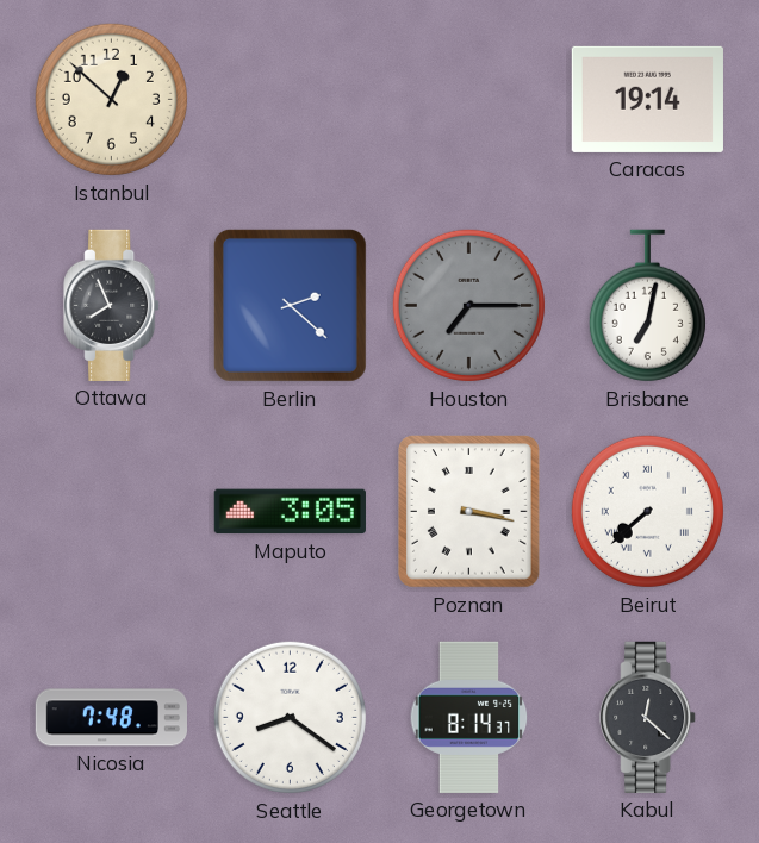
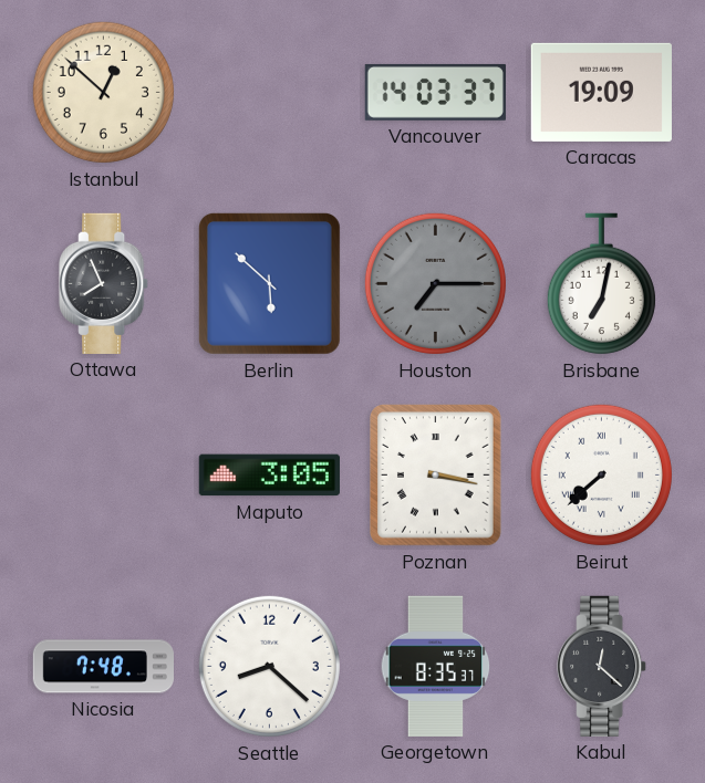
Vancouver: none -> 14:03
Caracas: 19:14 -> 19:09
Berlin: 2:22 -> 5:52
Seattle: 8:21 -> 8:22
Georgetown: 8:14 -> 8:35
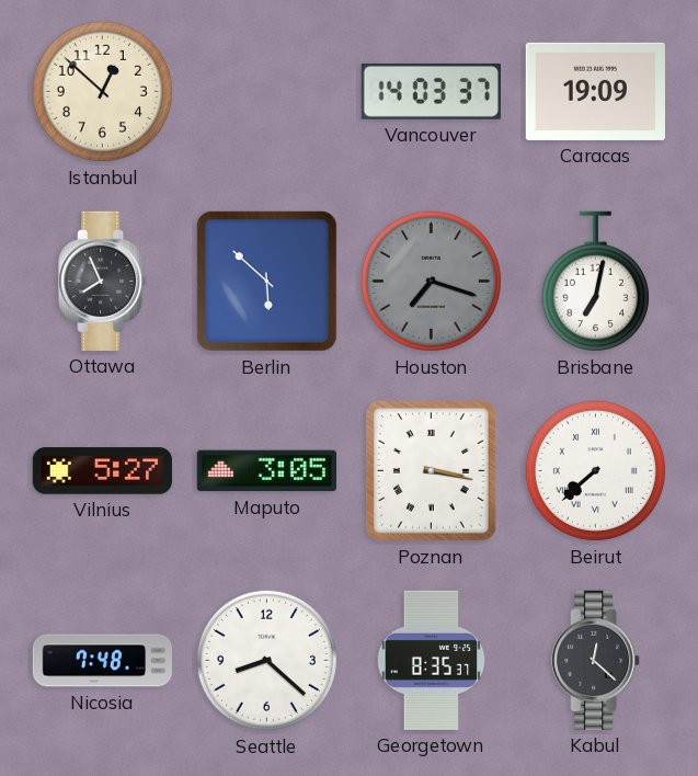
Houston: 7:15 -> 7:18
Vilnius: none -> 5:27
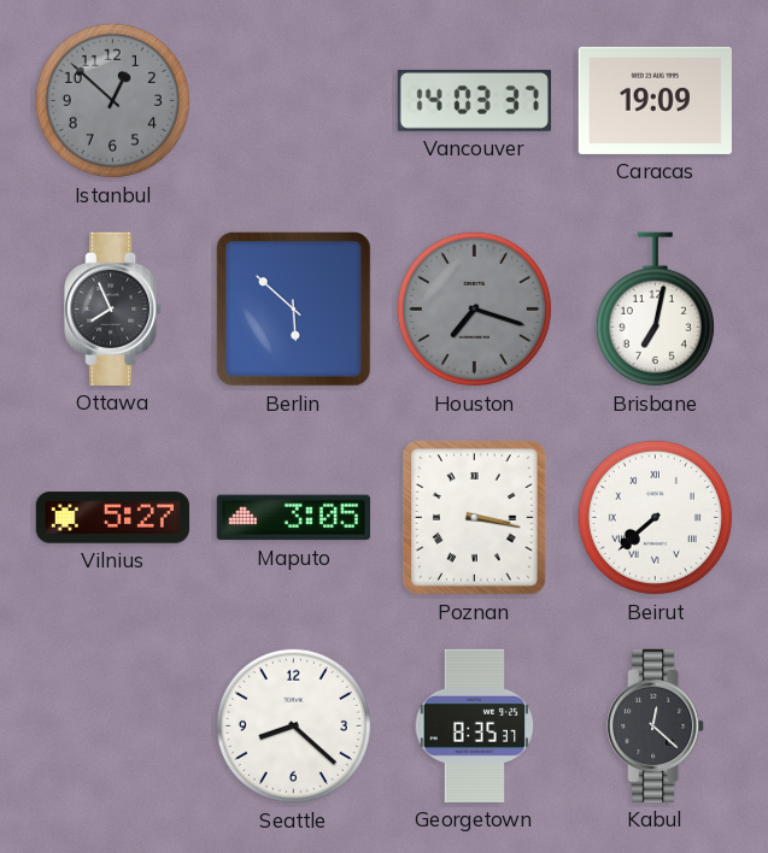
Istanbul dial: cream -> grey
Nicosia: 7:48 -> none
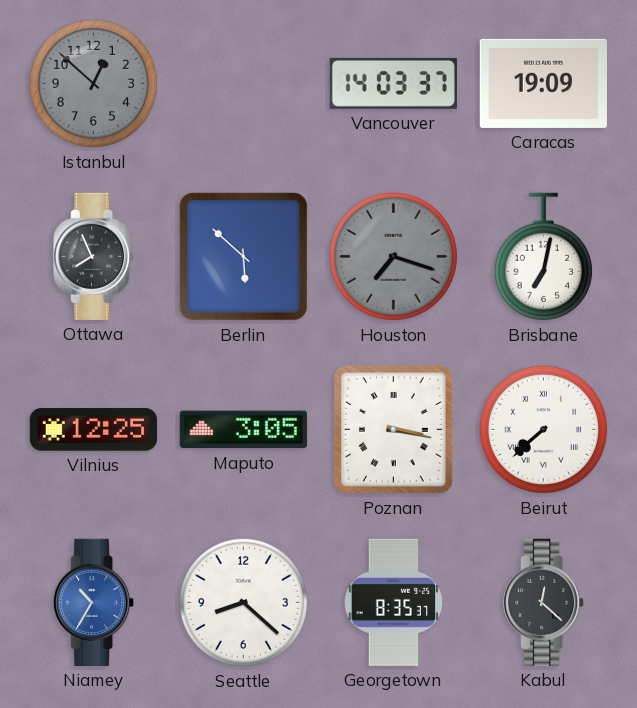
Vilnius: 5:27 -> 12:25
Niamey: none -> 10:35
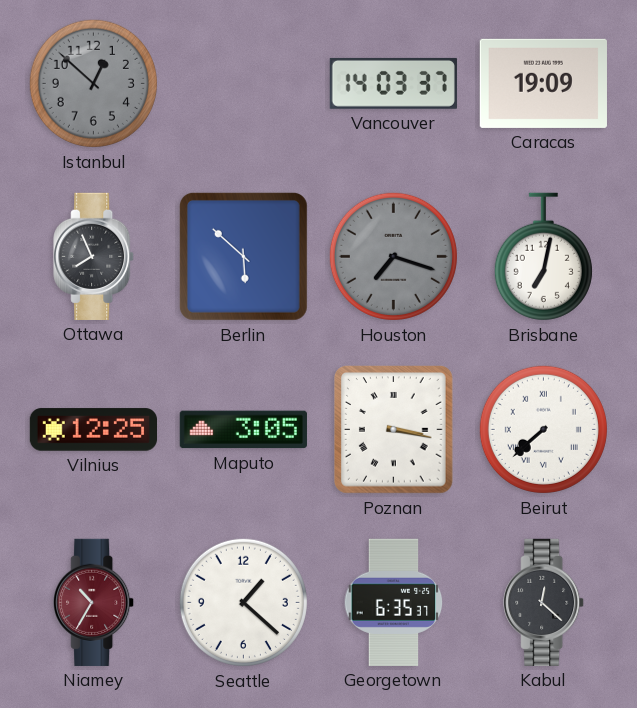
Niamey dial: blue -> burgundy
Seattle: 8:22 -> 1:22
Georgetown: 8:35 -> 6:35
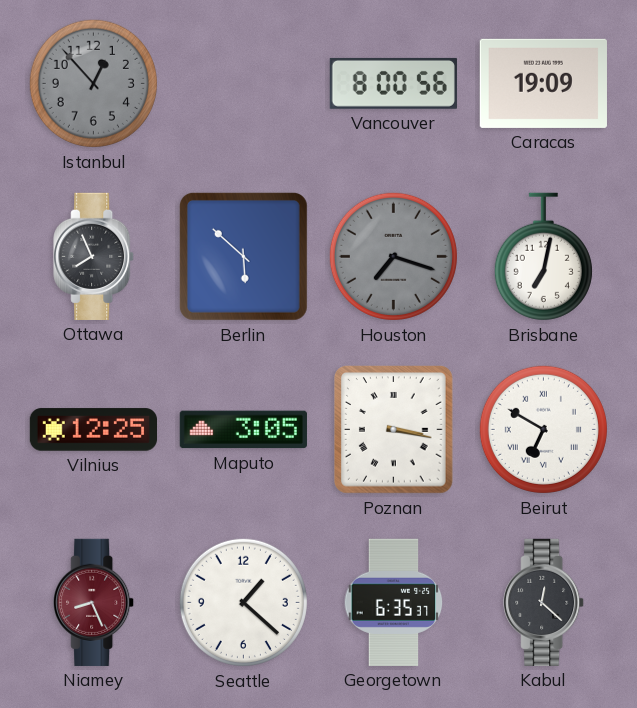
Istanbul: 12:52 -> 12:53
Vancouver: 14:03 -> 8:00
Beirut: 7:38 -> 6:50
Niamey: 10:35 -> 8:26
